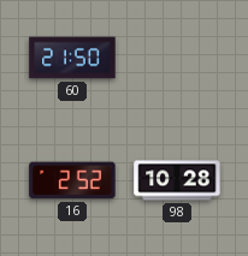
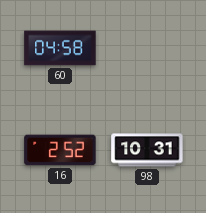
60: 21:50 -> 04:58
98: 10:28 -> 10:31
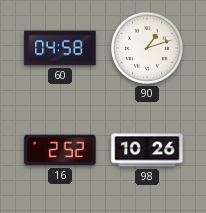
90: none -> 1:12
98: 10:31 -> 10:26
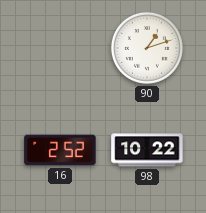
60: 04:58 -> none
98: 10:26 -> 10:22
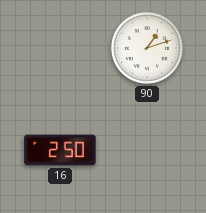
16: 2:52 -> 2:50
98: 10:22 -> none
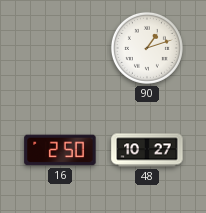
48: none -> 10:27
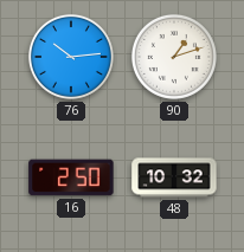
76: none -> 10:14
48: 10:27 -> 10:32
